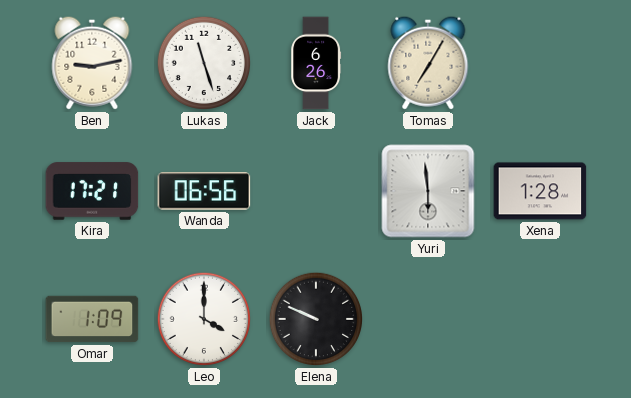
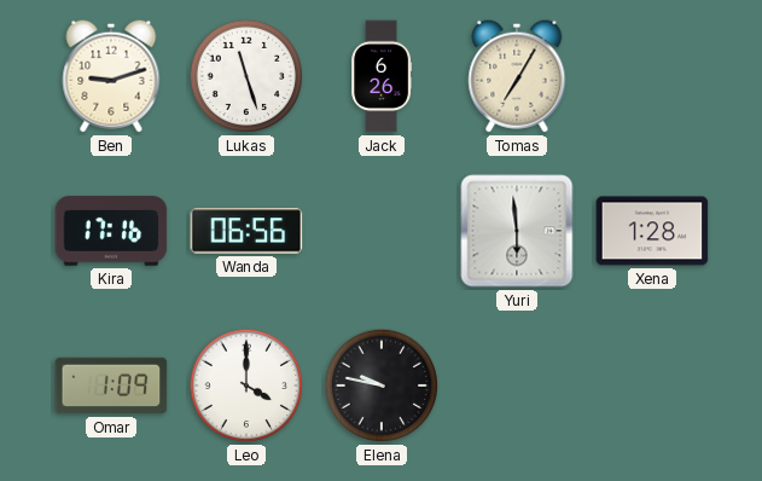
Ben: 9:13 -> 9:12
Kira: 17:21 -> 17:16
Elena: 9:49 -> 9:47
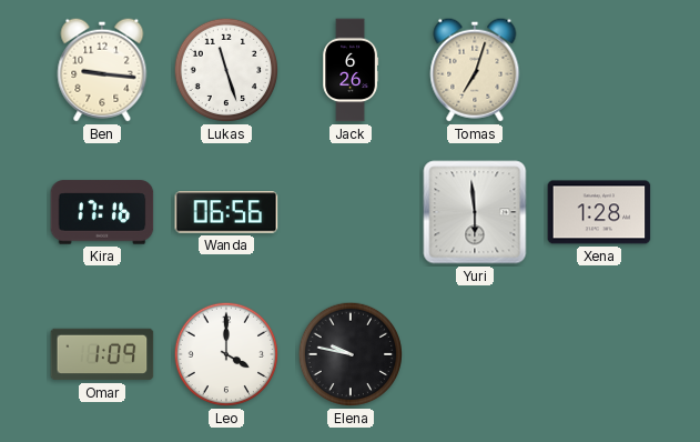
Ben: 9:12 -> 9:16
Tomas: 7:05 -> 7:03
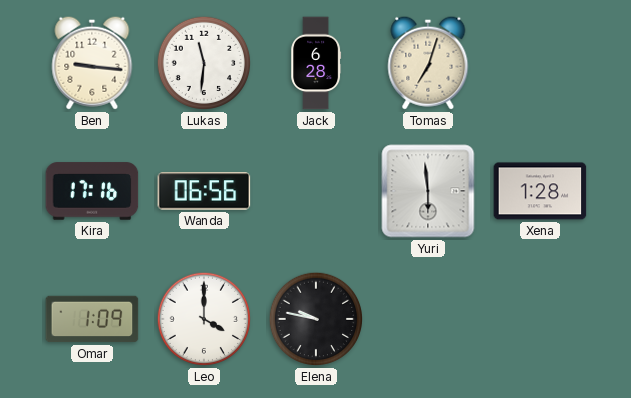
Lukas: 11:27 -> 11:31
Jack: 6:26 -> 6:28
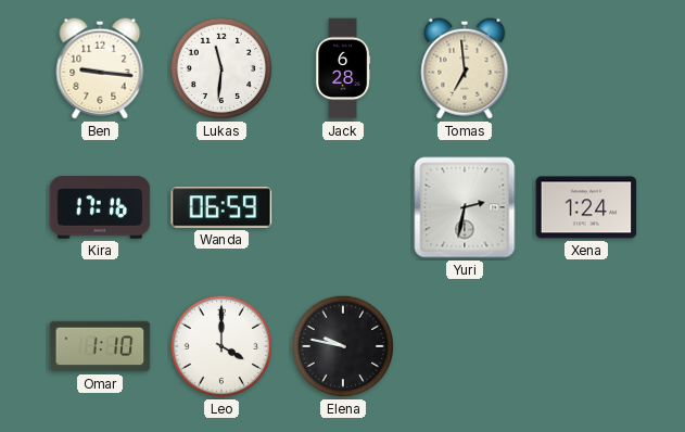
Tomas: 7:03 -> 6:59
Wanda: 06:56 -> 06:59
Yuri: 5:59 -> 2:32
Xena: 1:28 -> 1:24
Omar: 1:09 -> 1:10
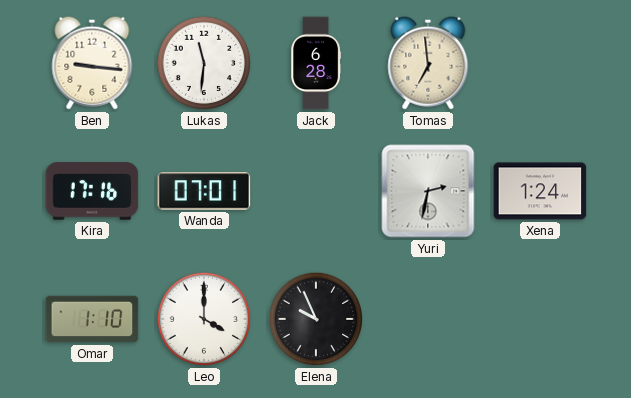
Wanda: 06:59 -> 07:01
Elena: 9:47 -> 9:56
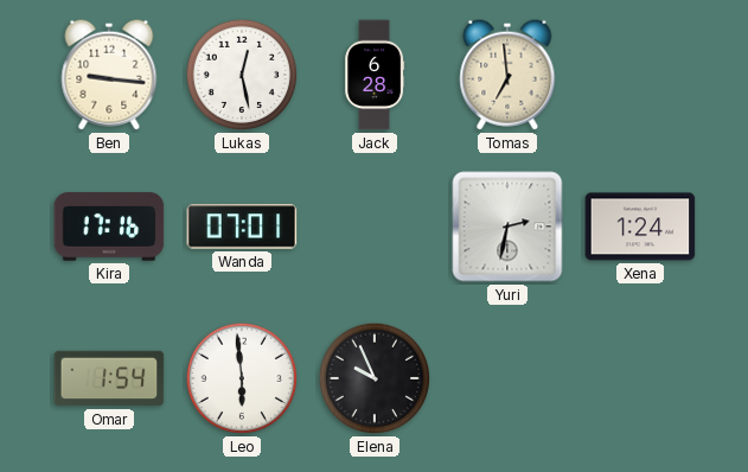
Lukas: 11:31 -> 12:28
Omar: 1:10 -> 1:54
Leo: 4:00 -> 5:59
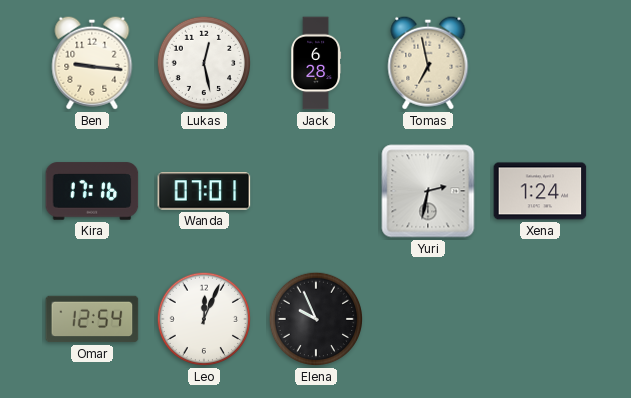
Tomas: 6:59 -> 6:58
Omar: 1:54 -> 12:54
Leo: 5:59 -> 12:04
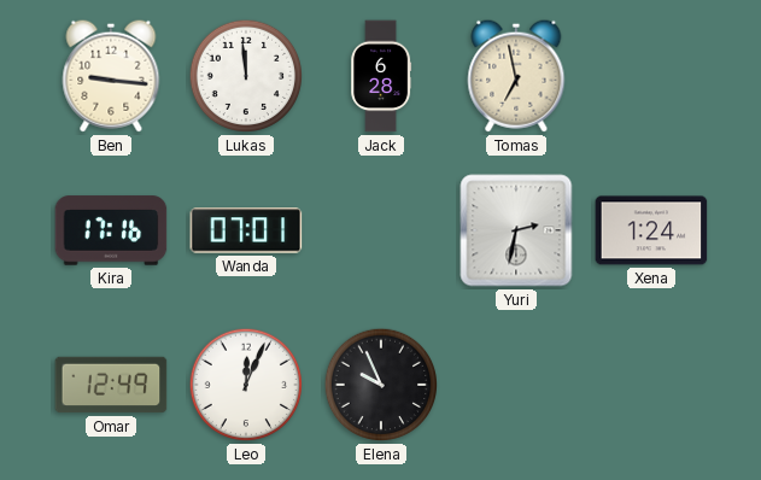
Lukas: 12:28 -> 11:59
Omar: 12:54 -> 12:49
